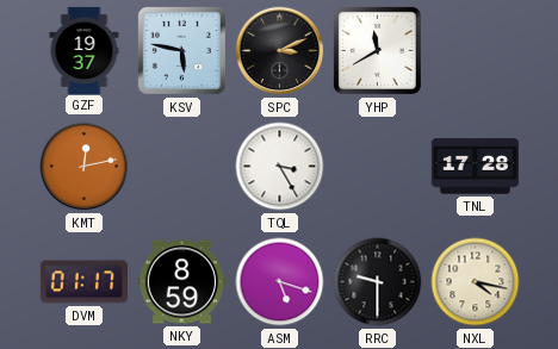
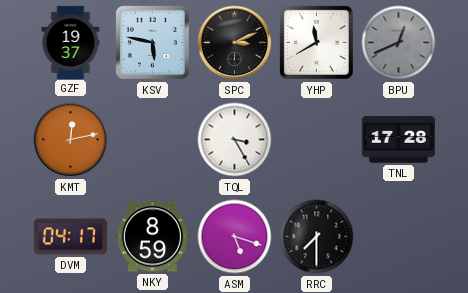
BPU: none -> 12:41
DVM: 01:17 -> 04:17
RRC: 9:30 -> 7:30
NXL: 4:17 -> none
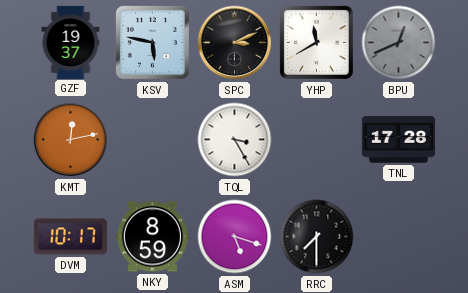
DVM: 04:17 -> 10:17
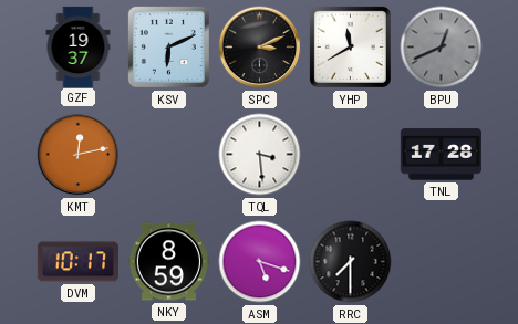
KSV: 5:47 -> 6:11
TQL: 3:25 -> 3:29
